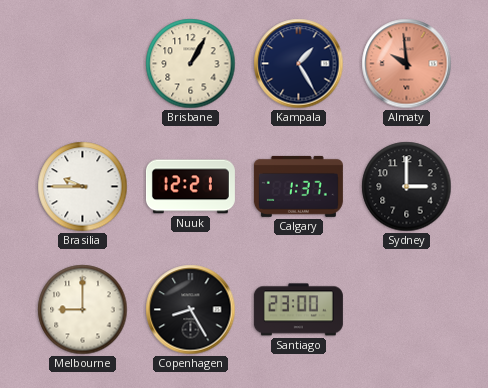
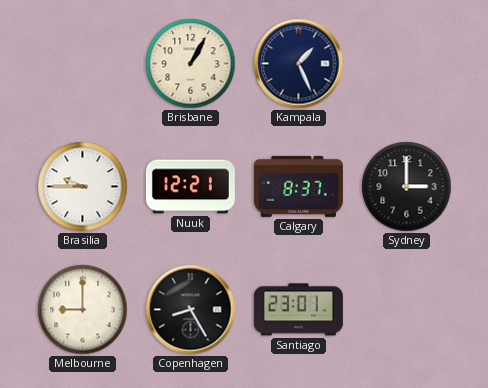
Kampala: 1:25 -> 1:26
Almaty: 9:59 -> none
Calgary: 1:37 -> 8:37
Santiago: 23:00 -> 23:01
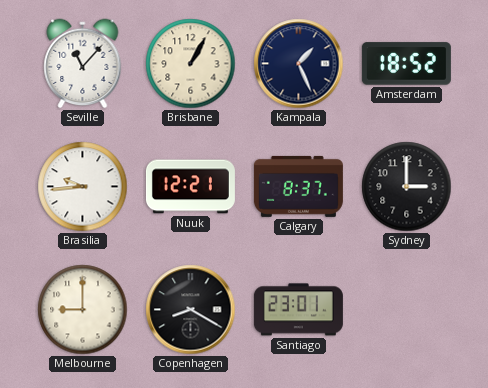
Seville: none -> 11:07
Amsterdam: none -> 18:52
Brasilia: 9:45 -> 9:44
Copenhagen: 8:25 -> 8:20
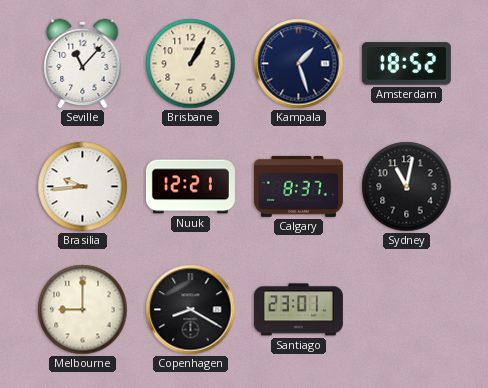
Kampala: 1:26 -> 1:27
Sydney: 3:00 -> 11:02
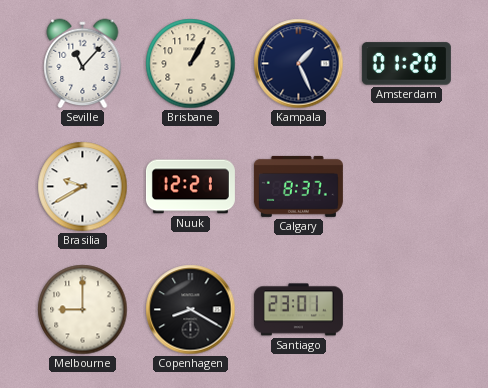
Kampala: 1:27 -> 1:26
Amsterdam: 18:52 -> 01:20
Brasilia: 9:44 -> 9:40
Sydney: 11:02 -> none
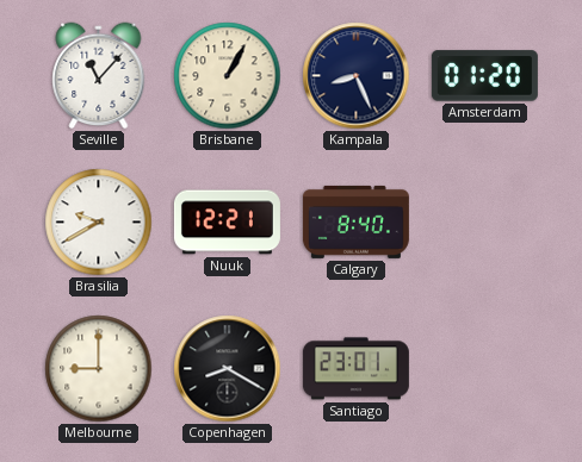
Kampala: 1:26 -> 8:26
Calgary: 8:37 -> 8:40
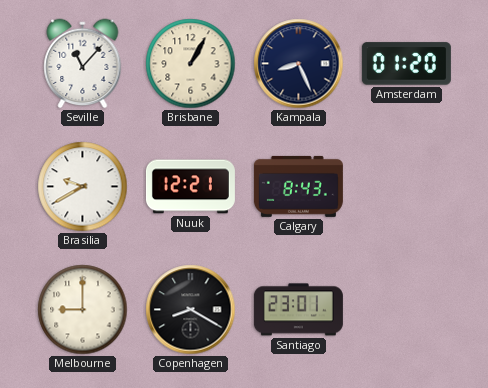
Calgary: 8:40 -> 8:43
